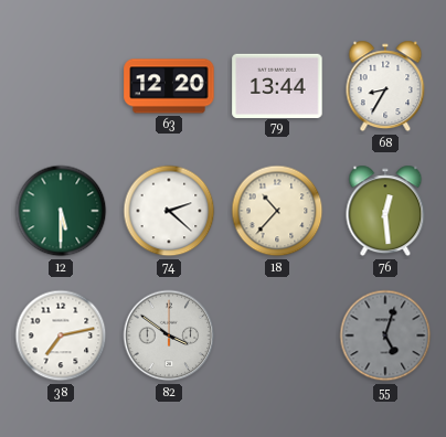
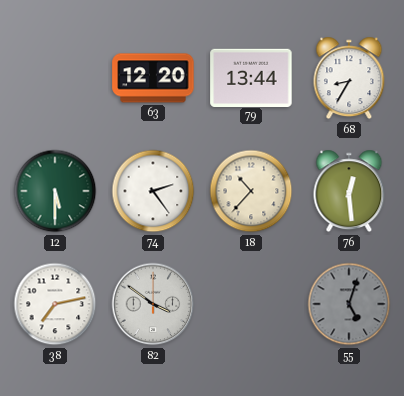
74: 2:22 -> 2:24
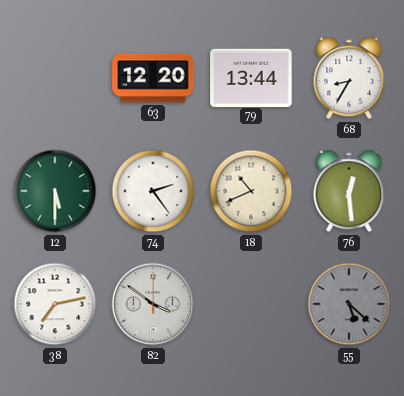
18: 10:37 -> 10:41
55: 5:03 -> 5:22
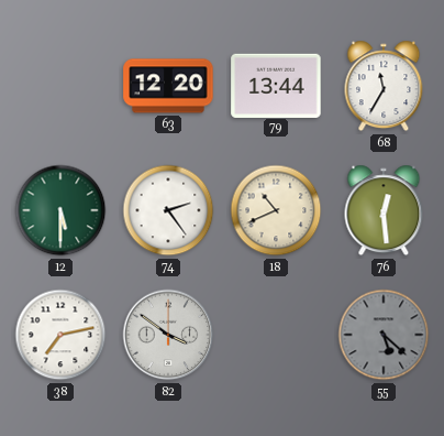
68: 8:35 -> 11:35
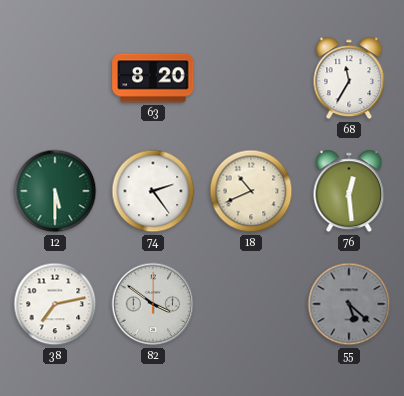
63: 12:20 -> 8:20
79: 13:44 -> none
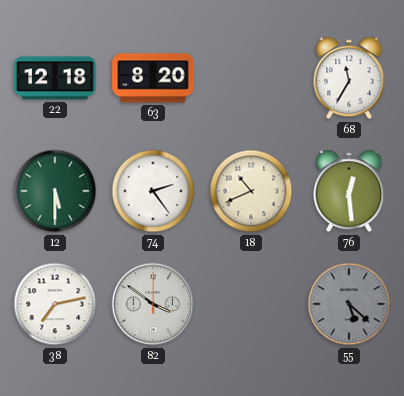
22: none -> 12:18
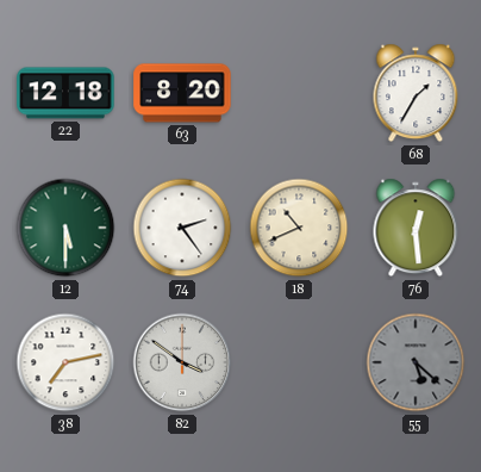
68: 11:35 -> 1:35
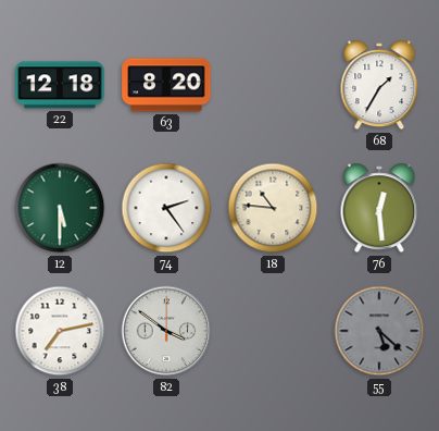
18: 10:41 -> 10:46
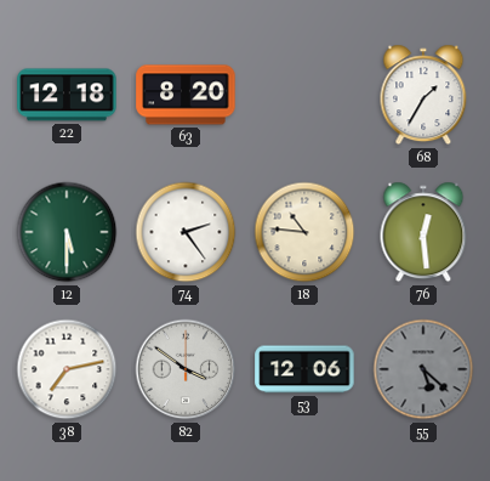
53: none -> 12:06
